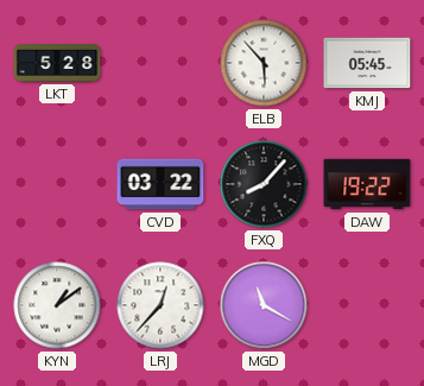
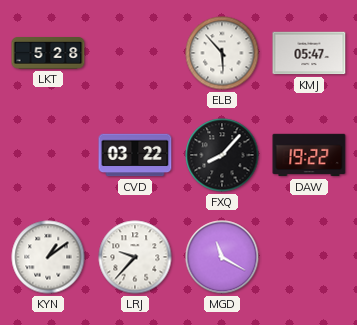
KMJ: 05:45 -> 05:47
LRJ: 12:37 -> 9:37
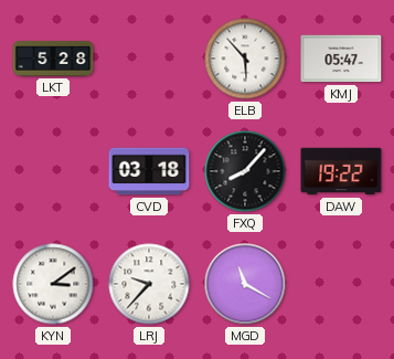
CVD: 03:22 -> 03:18
KYN: 1:09 -> 3:09
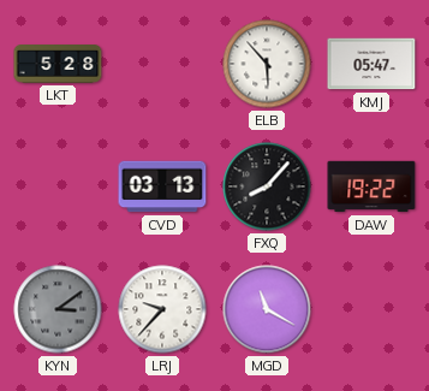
CVD: 03:18 -> 03:13
KYN dial: white -> grey
